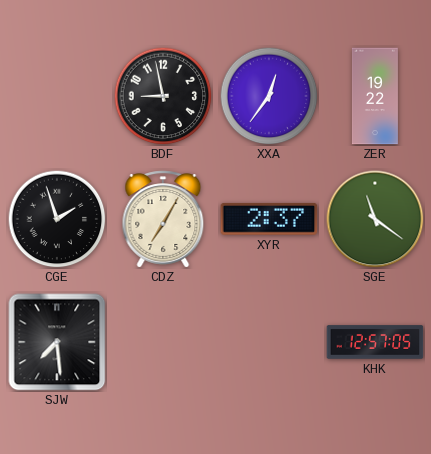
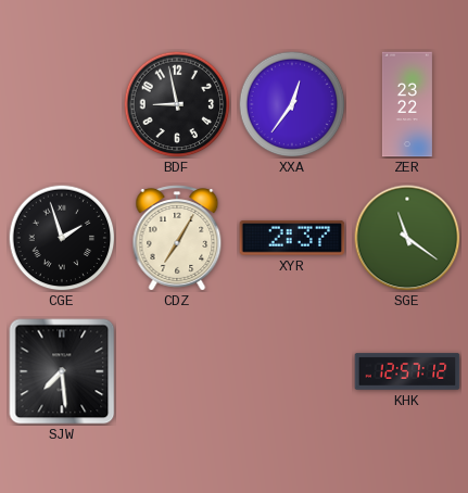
ZER: 19:22 -> 23:22
KHK: 12:57:05 -> 12:57:12
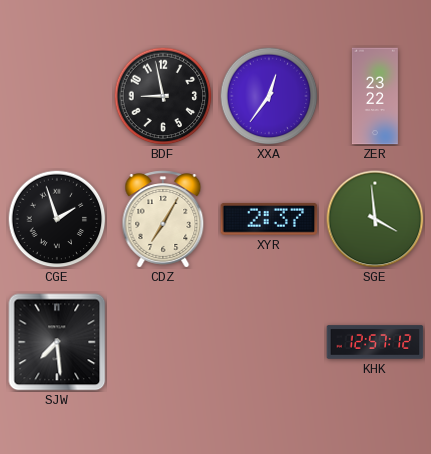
SGE: 11:21 -> 3:59
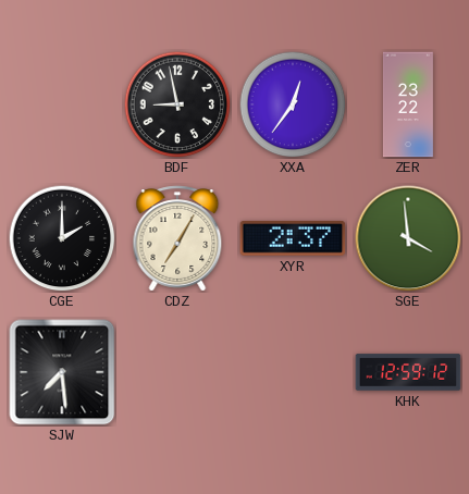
CGE: 1:57 -> 2:00
KHK: 12:57 -> 12:59
